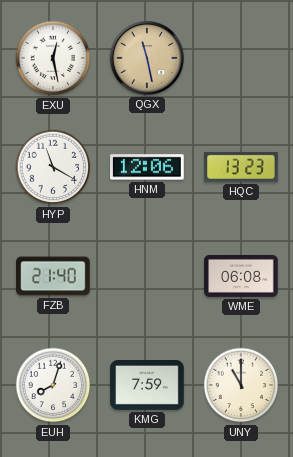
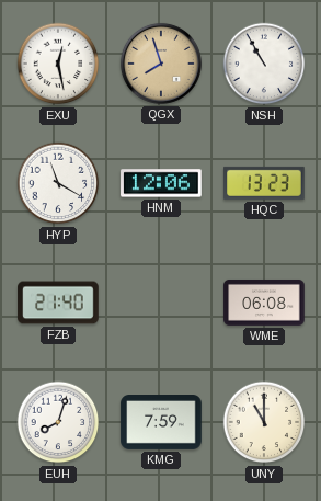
QGX: 11:28 -> 7:57
NSH: none -> 10:55
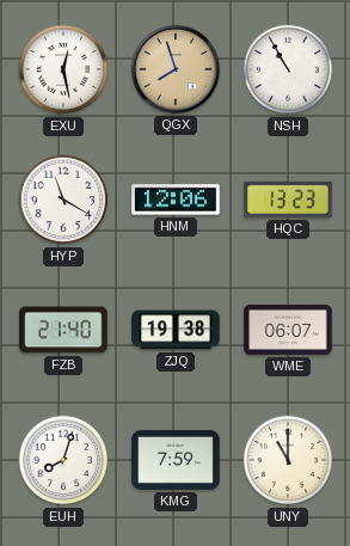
ZJQ: none -> 19:38
WME: 06:08 -> 06:07
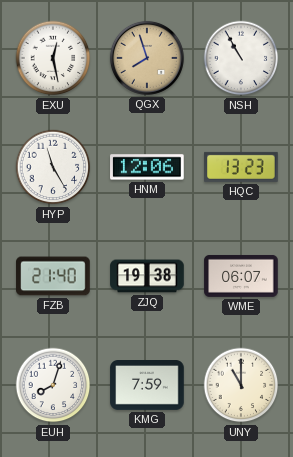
HYP: 11:20 -> 11:25
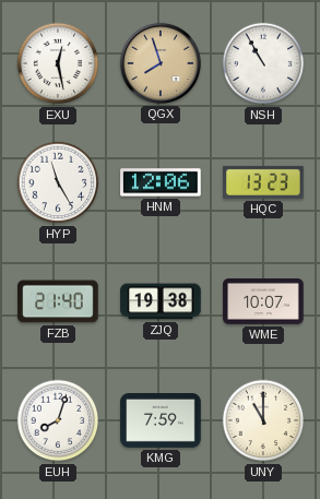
WME: 06:07 -> 10:07
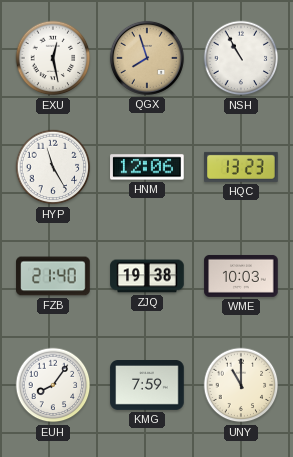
WME: 10:07 -> 10:03
EUH: 8:03 -> 8:06
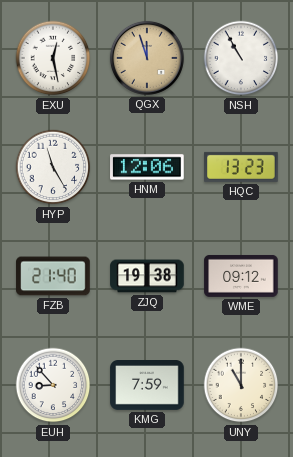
QGX: 7:57 -> 11:57
WME: 10:03 -> 09:12
EUH: 8:06 -> 8:53
